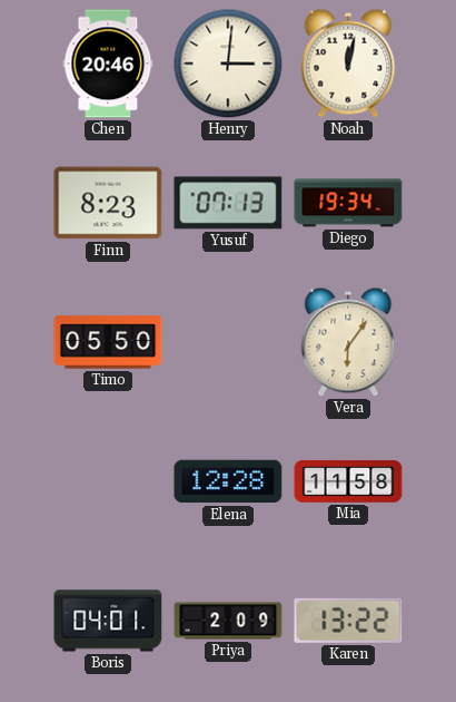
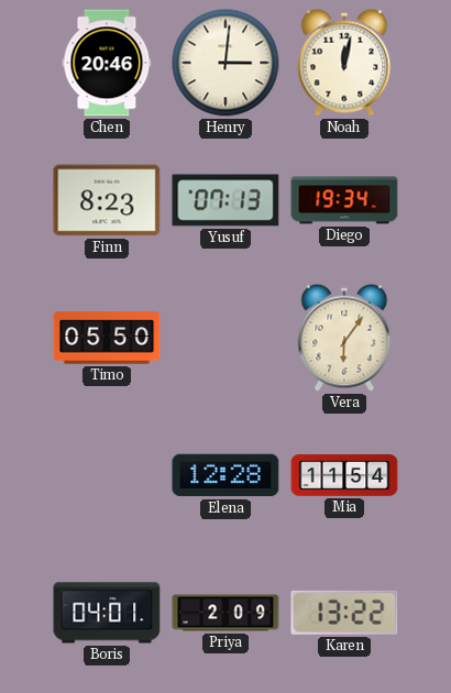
Mia: 11:58 -> 11:54
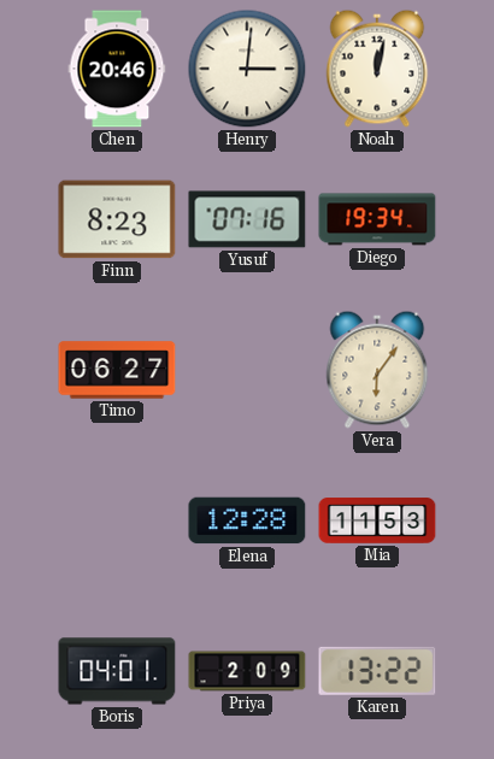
Yusuf: 07:13 -> 07:16
Timo: 05:50 -> 06:27
Mia: 11:54 -> 11:53
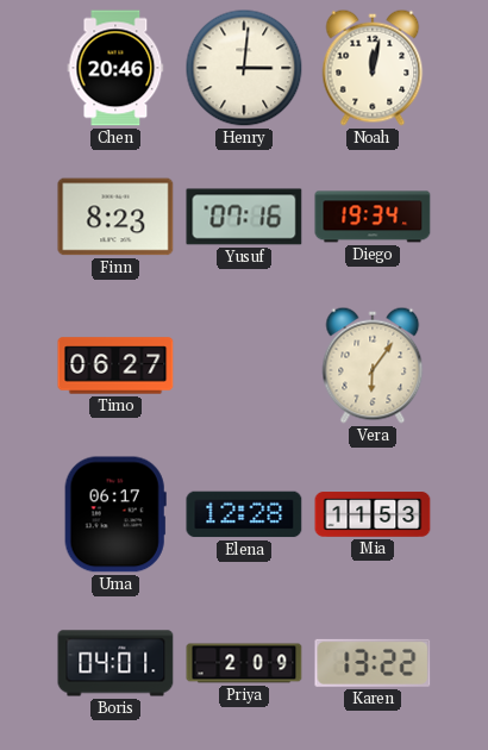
Uma: none -> 06:17
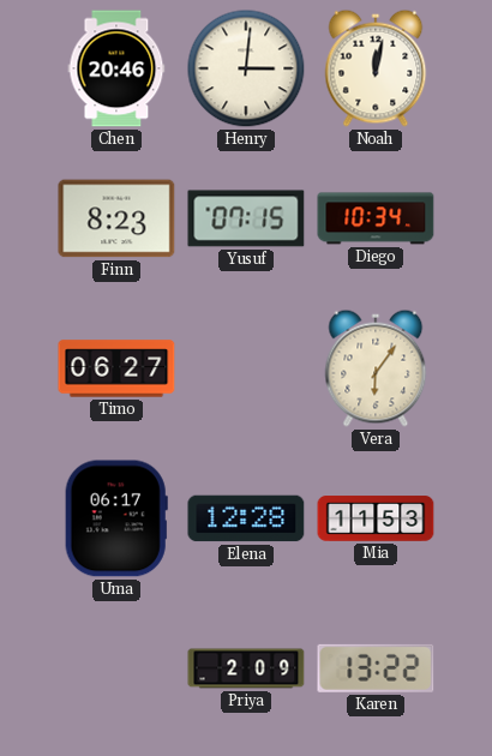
Yusuf: 07:16 -> 07:15
Diego: 19:34 -> 10:34
Boris: 04:01 -> none
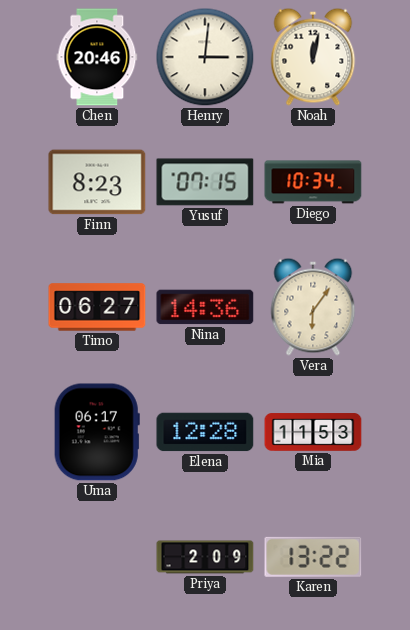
Nina: none -> 14:36
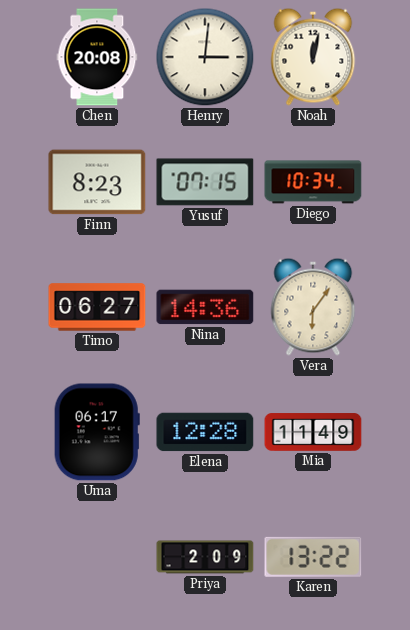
Chen: 20:46 -> 20:08
Mia: 11:53 -> 11:49
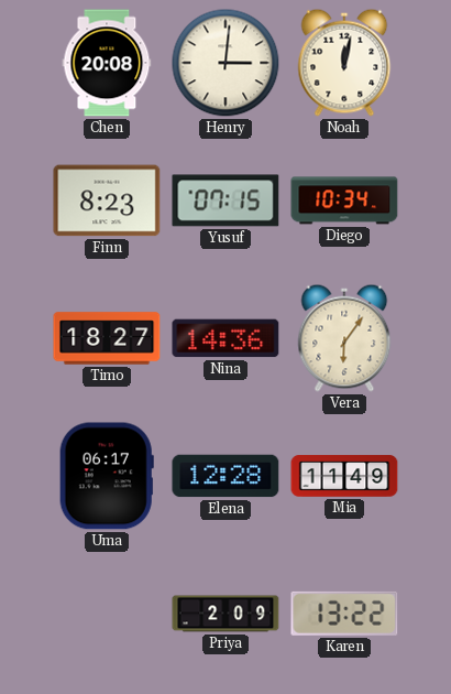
Timo: 06:27 -> 18:27
